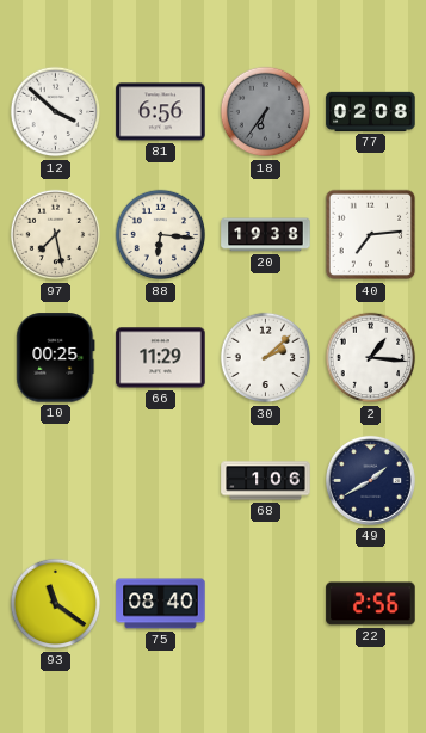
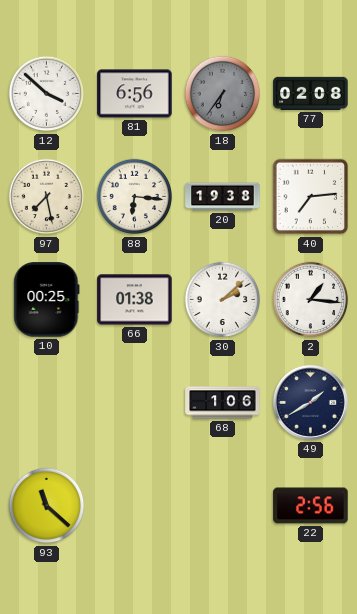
66: 11:29 -> 01:38
93: 11:21 -> 11:22
75: 08:40 -> none
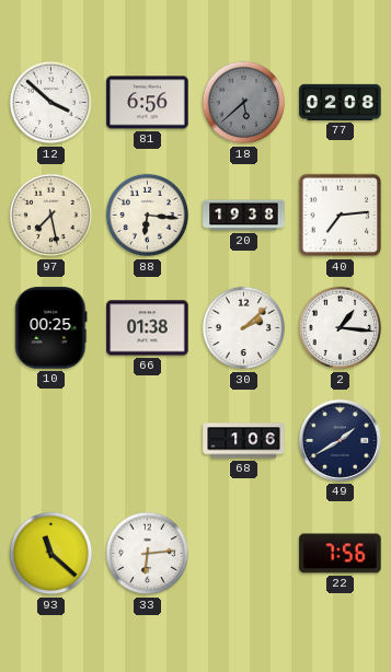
18: 6:36 -> 5:38
33: none -> 6:14
22: 2:56 -> 7:56
